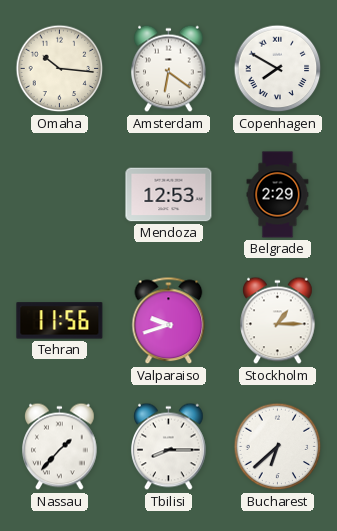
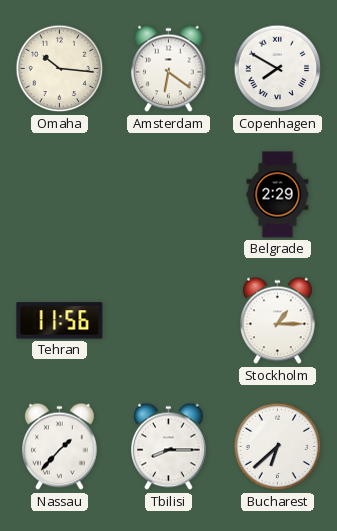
Mendoza: 12:53 -> none
Valparaiso: 9:42 -> none
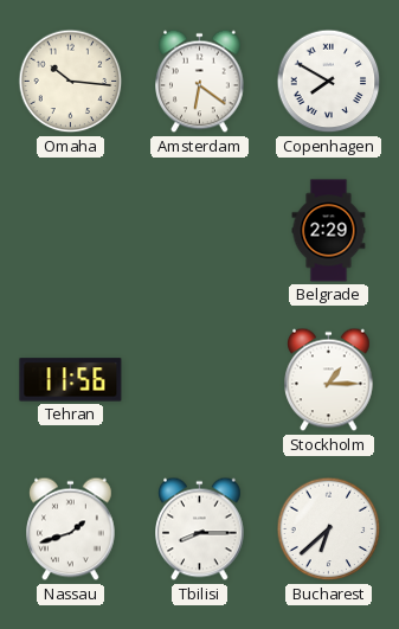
Nassau: 1:37 -> 1:42
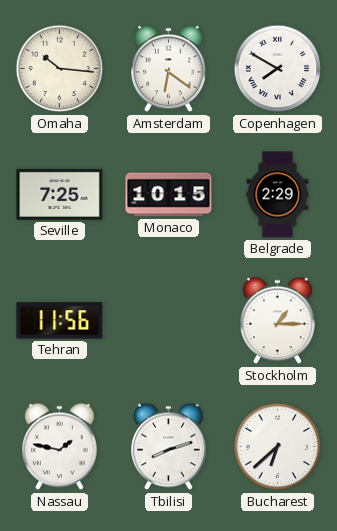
Seville: none -> 7:25
Monaco: none -> 10:15
Nassau: 1:42 -> 1:47
Tbilisi: 8:15 -> 8:12
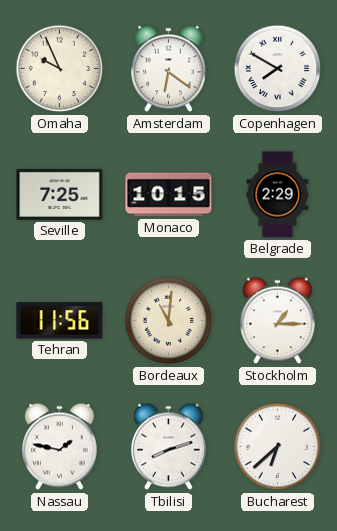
Omaha: 10:16 -> 9:56
Bordeaux: none -> 11:01
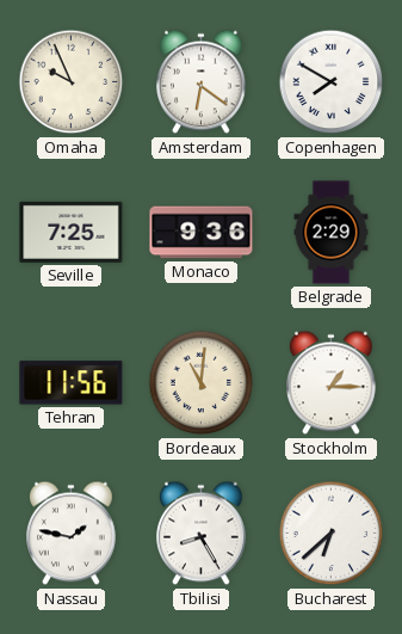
Monaco: 10:15 -> 9:36
Tbilisi: 8:12 -> 8:25
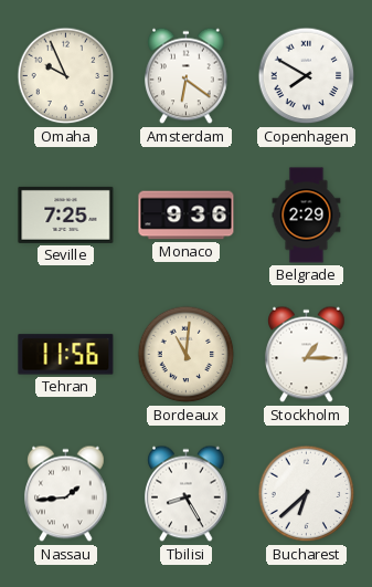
Nassau: 1:47 -> 1:44
